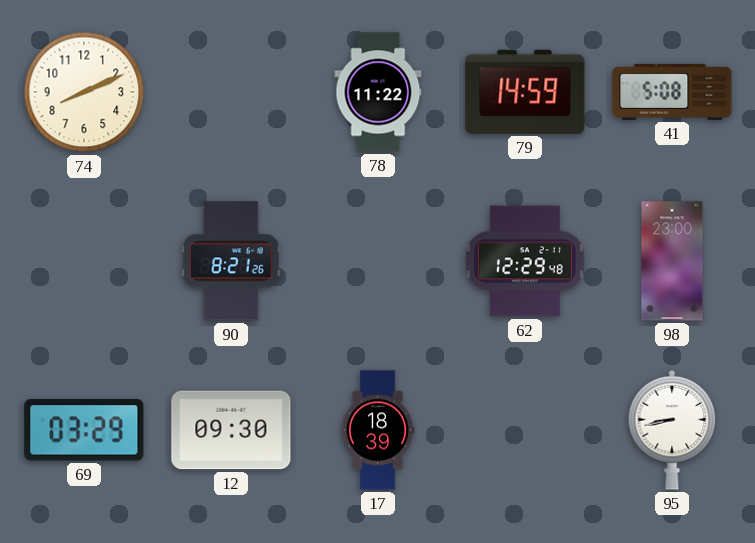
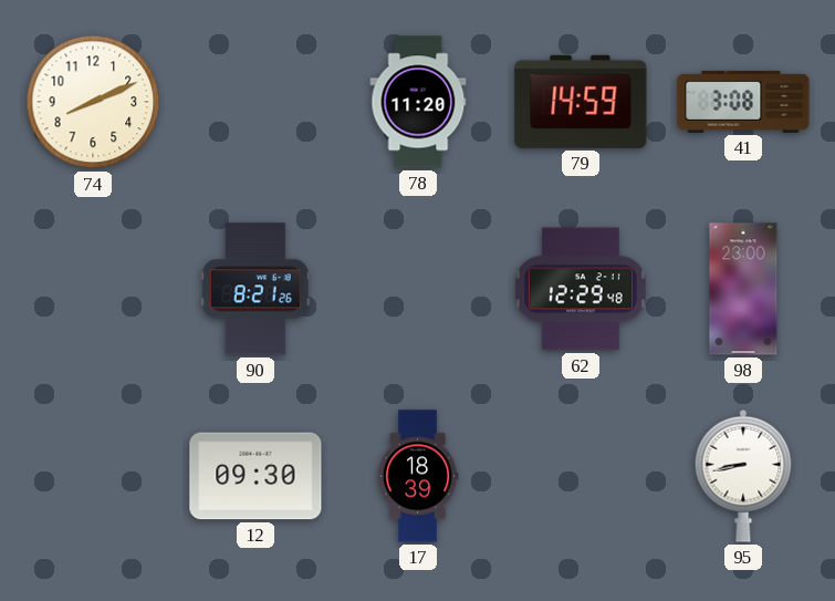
78: 11:22 -> 11:20
41: 5:08 -> 3:08
69: 03:29 -> none
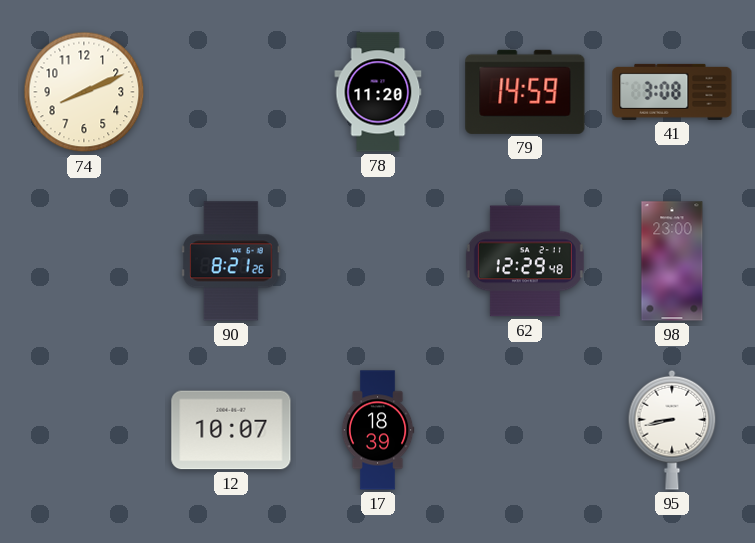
12: 09:30 -> 10:07
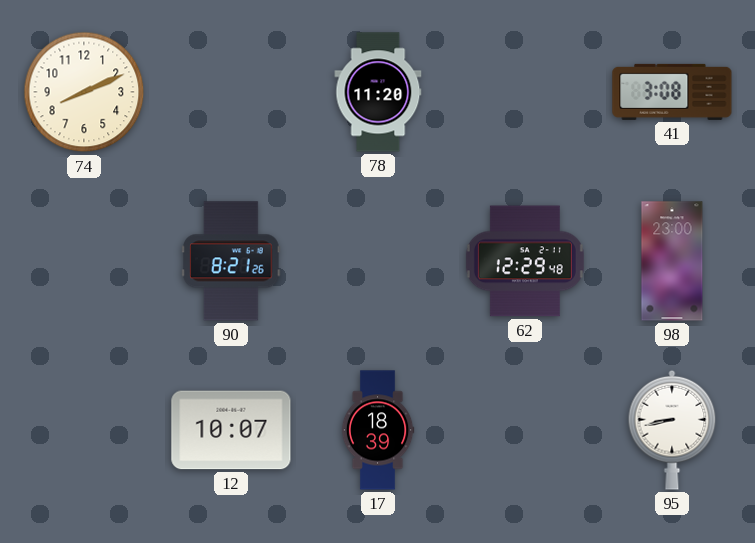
79: 14:59 -> none
